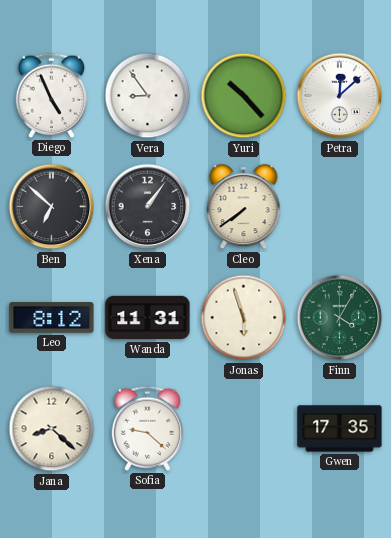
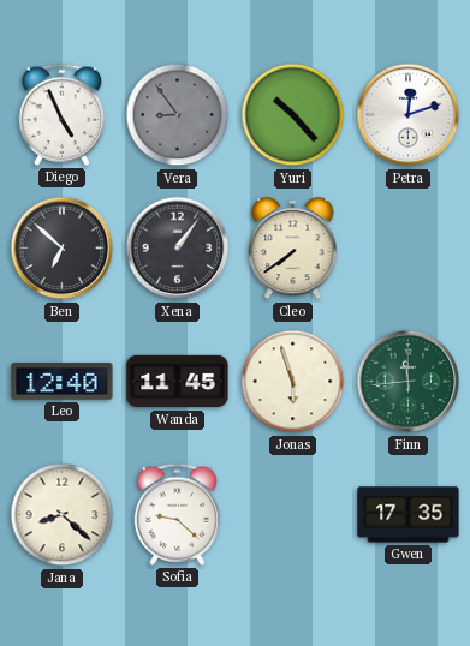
Vera dial: white -> grey
Petra: 12:08 -> 12:12
Leo: 8:12 -> 12:40
Wanda: 11:31 -> 11:45
Finn: 4:05 -> 11:44
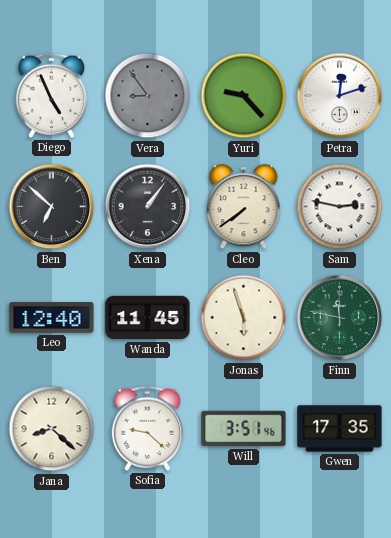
Yuri: 10:23 -> 9:23
Sam: none -> 2:47
Finn: 11:44 -> 11:47
Will: none -> 3:51
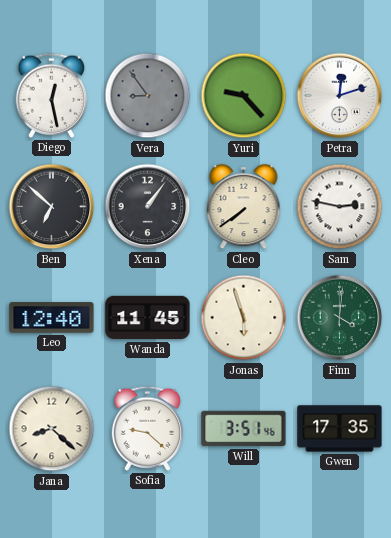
Diego: 4:56 -> 12:28
Finn: 11:47 -> 4:01
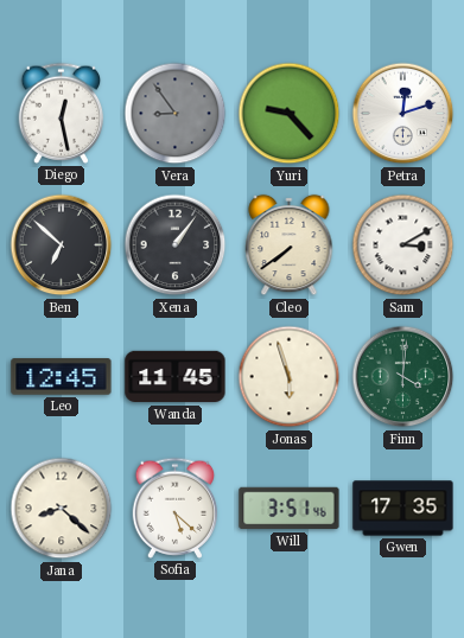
Sam: 2:47 -> 3:10
Leo: 12:40 -> 12:45
Sofia: 9:22 -> 5:22
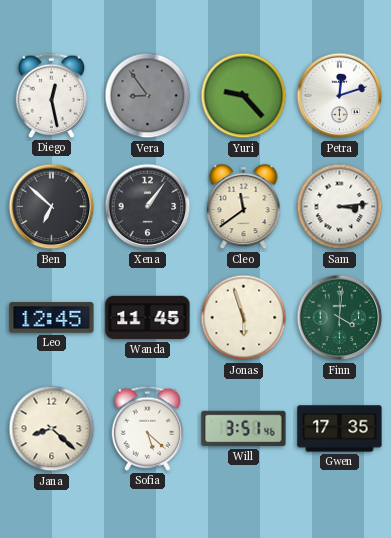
Cleo: 7:39 -> 11:39
Sam: 3:10 -> 3:14
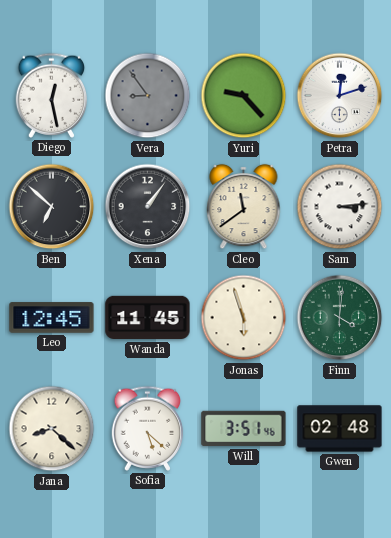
Gwen: 17:35 -> 02:48
